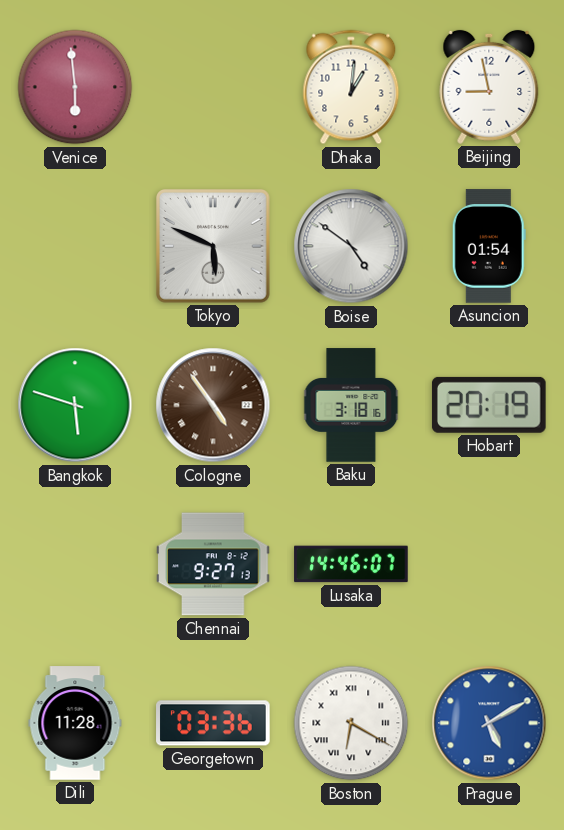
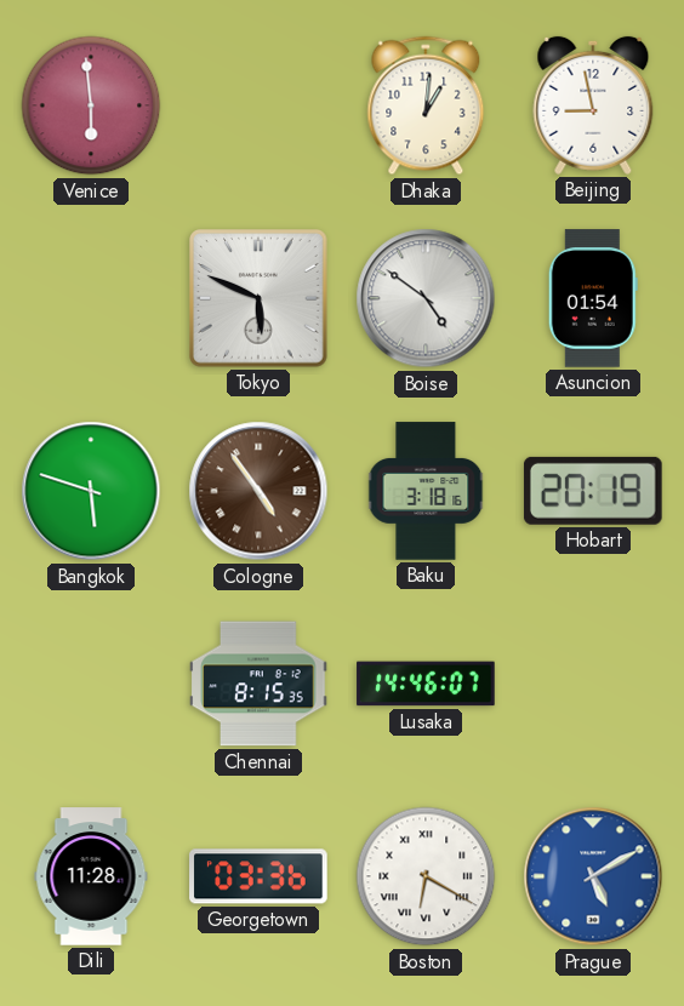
Chennai: 9:27 -> 8:15
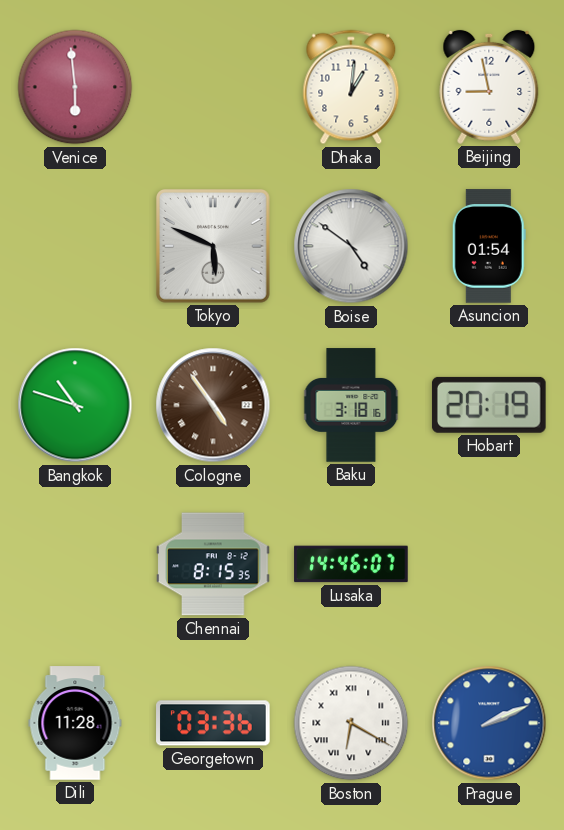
Bangkok: 5:48 -> 10:48
Prague: 5:10 -> 2:11
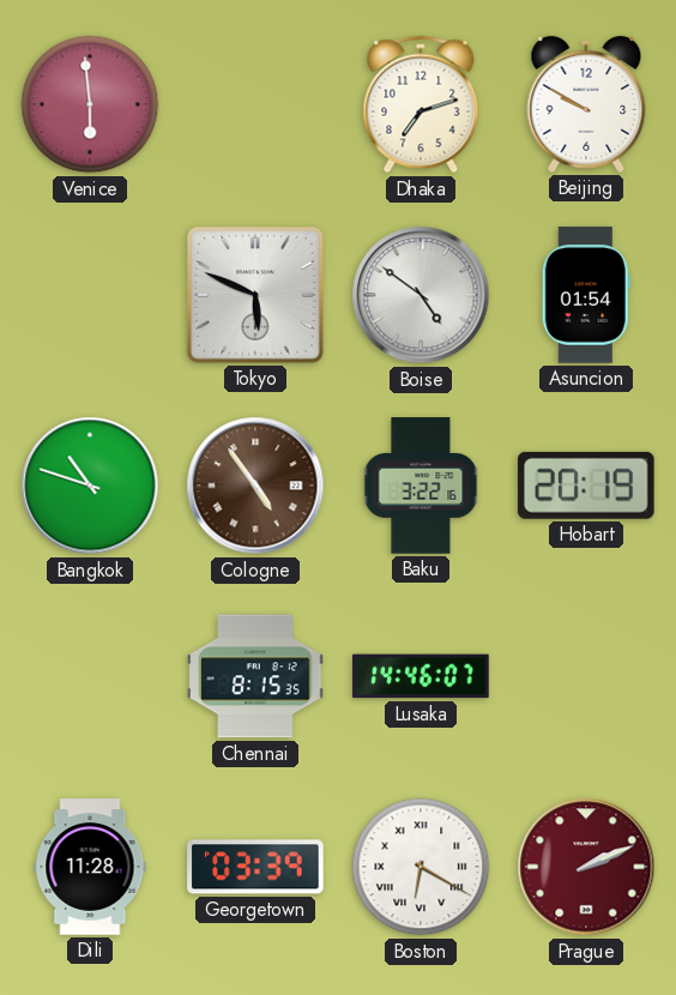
Dhaka: 1:01 -> 7:12
Beijing: 8:58 -> 9:50
Baku: 3:18 -> 3:22
Georgetown: 03:36 -> 03:39
Prague dial: blue -> burgundy
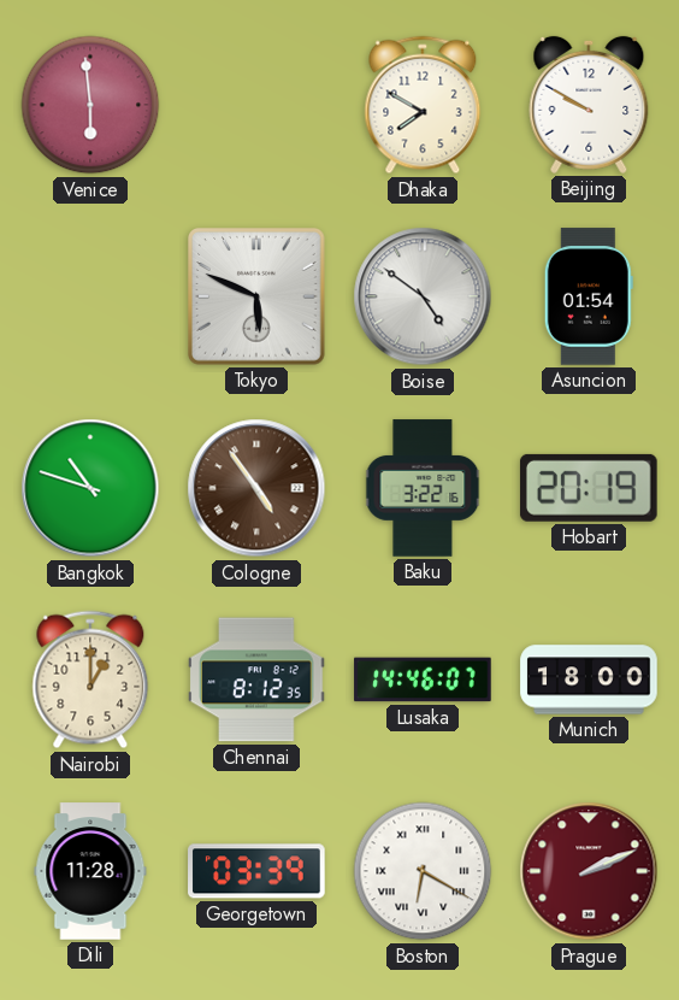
Dhaka: 7:12 -> 7:50
Nairobi: none -> 1:00
Chennai: 8:15 -> 8:12
Munich: none -> 18:00
